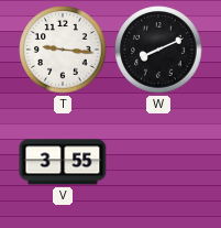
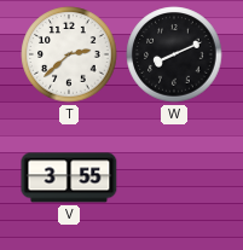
T: 9:16 -> 2:38
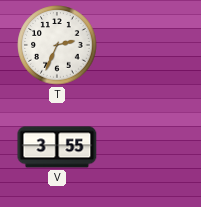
T: 2:38 -> 2:34
W: 8:11 -> none
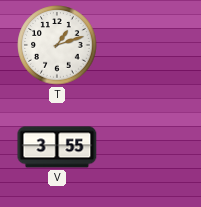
T: 2:34 -> 1:12
